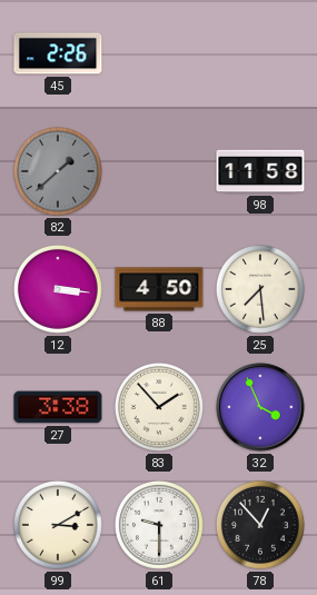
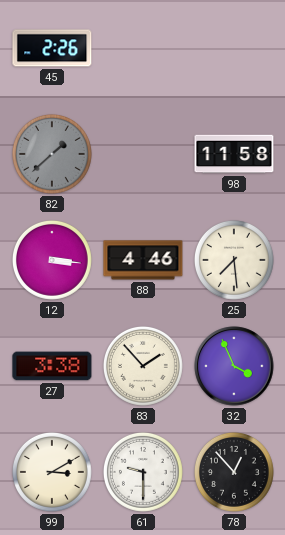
88: 4:50 -> 4:46
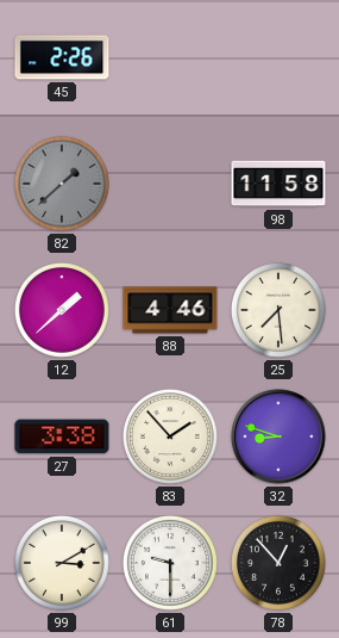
12: 3:16 -> 1:38
32: 3:56 -> 8:48
